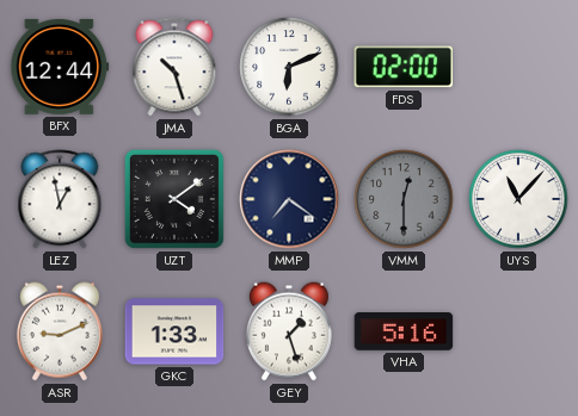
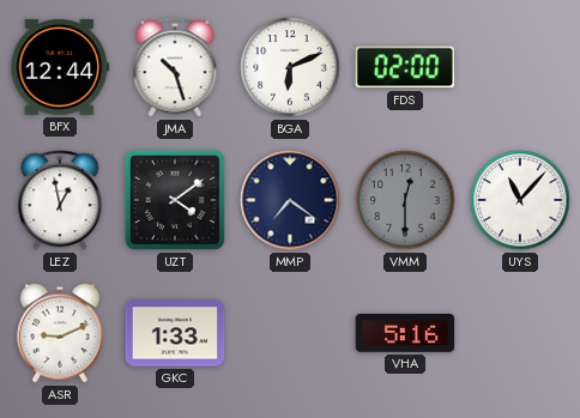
GEY: 1:27 -> none
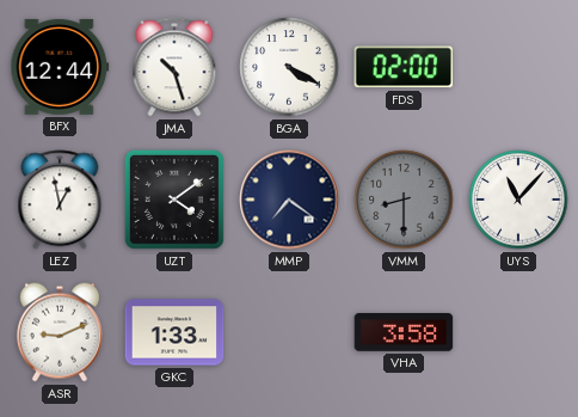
BGA: 6:11 -> 4:20
VMM: 12:30 -> 8:30
VHA: 5:16 -> 3:58
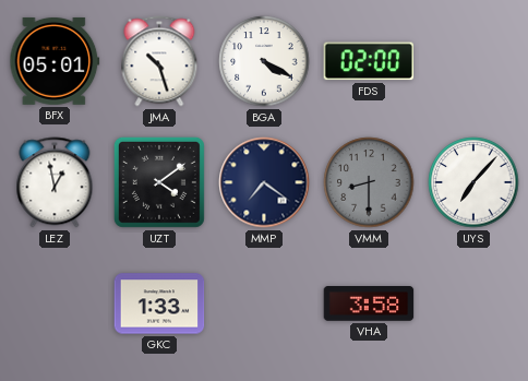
BFX: 12:44 -> 05:01
UYS: 11:07 -> 7:07
ASR: 9:11 -> none
